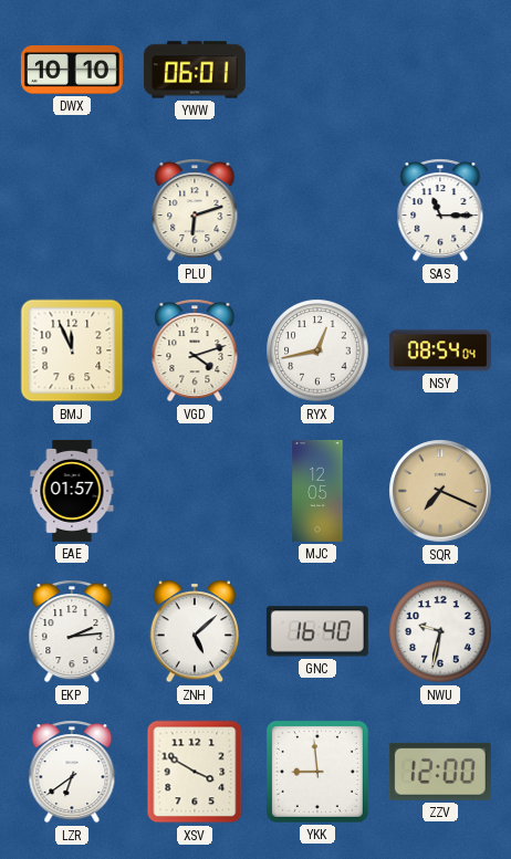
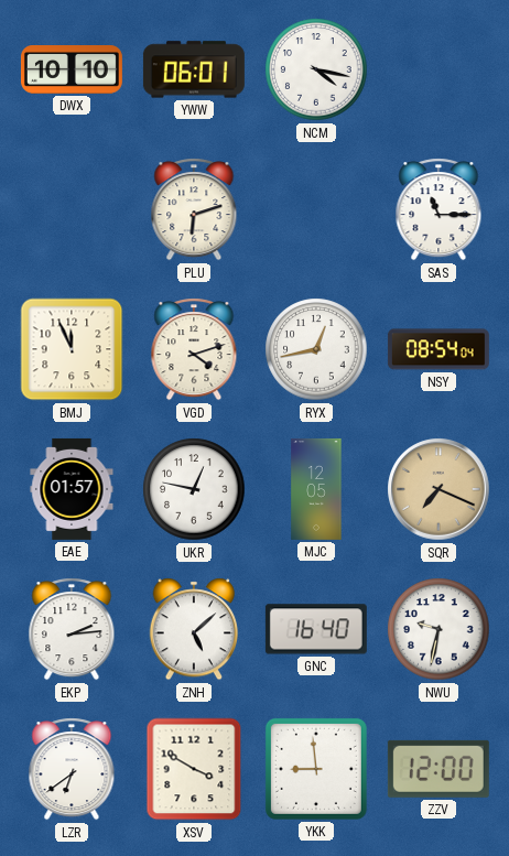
NCM: none -> 4:17
UKR: none -> 12:47
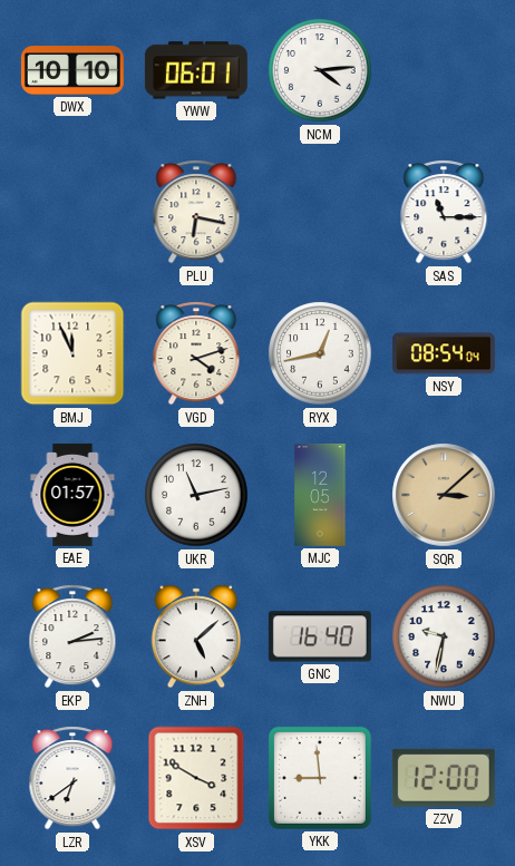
NCM: 4:17 -> 4:14
PLU: 6:12 -> 6:17
UKR: 12:47 -> 11:13
SQR: 7:19 -> 3:08
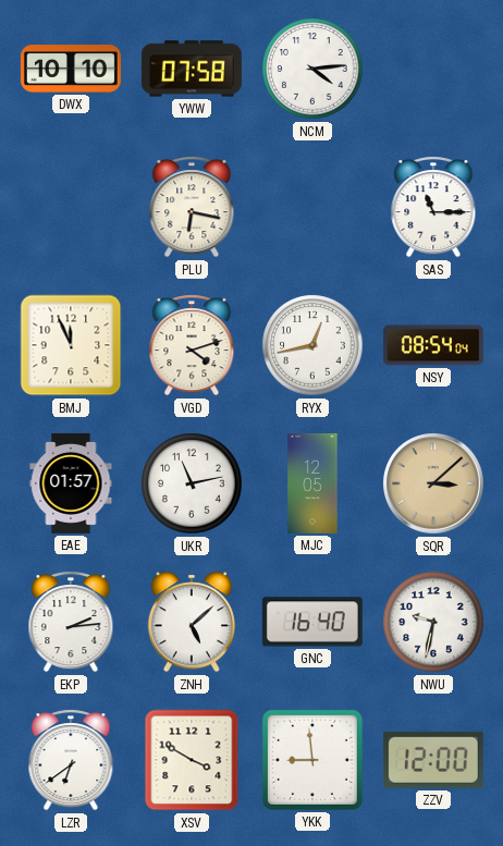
YWW: 06:01 -> 07:58
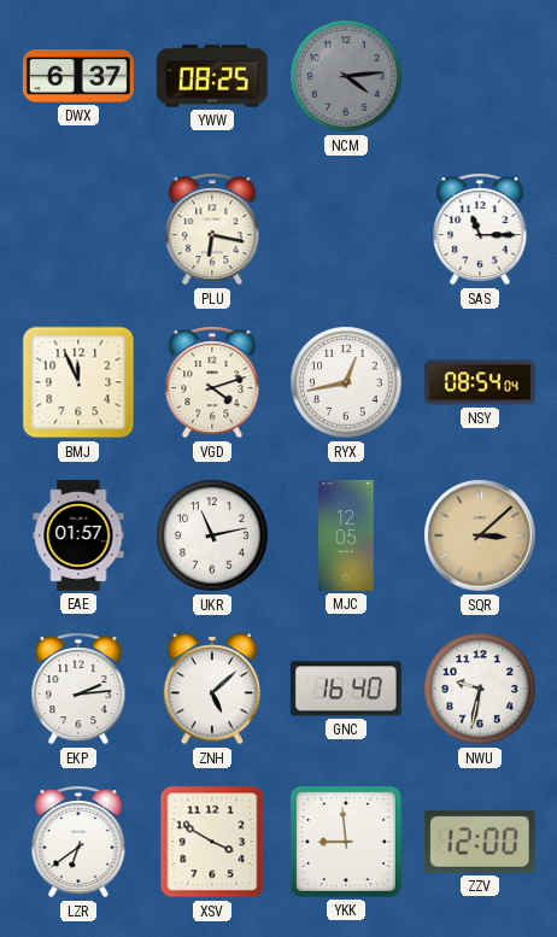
DWX: 10:10 -> 6:37
YWW: 07:58 -> 08:25
NCM dial: white -> grey
